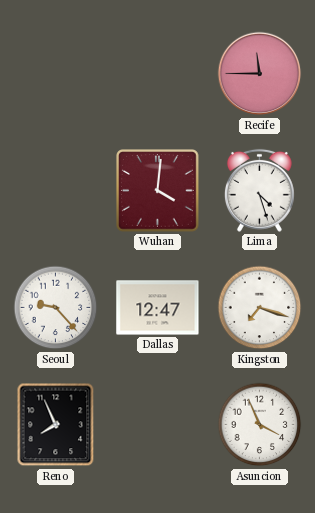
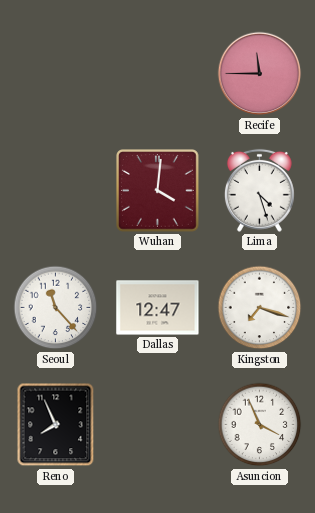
Seoul: 9:23 -> 11:23
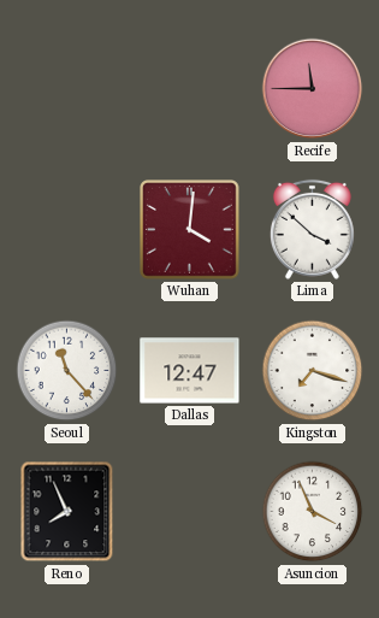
Lima: 4:27 -> 3:52
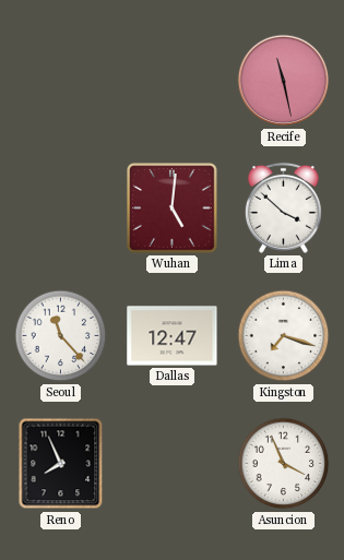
Recife: 11:45 -> 11:28
Wuhan: 4:01 -> 5:01
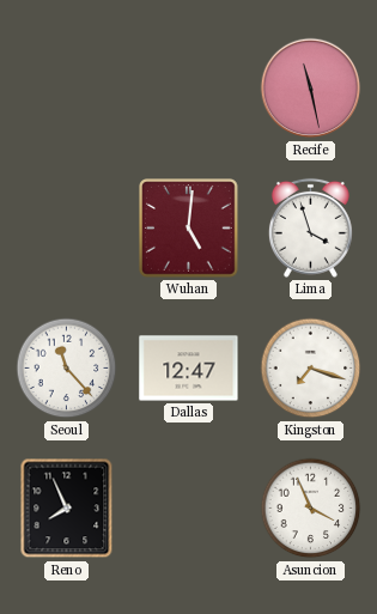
Lima: 3:52 -> 3:57
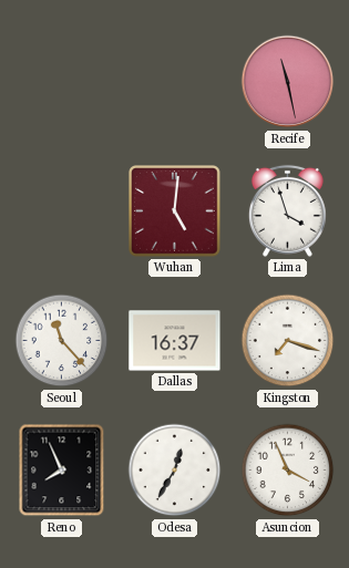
Dallas: 12:47 -> 16:37
Odesa: none -> 12:35
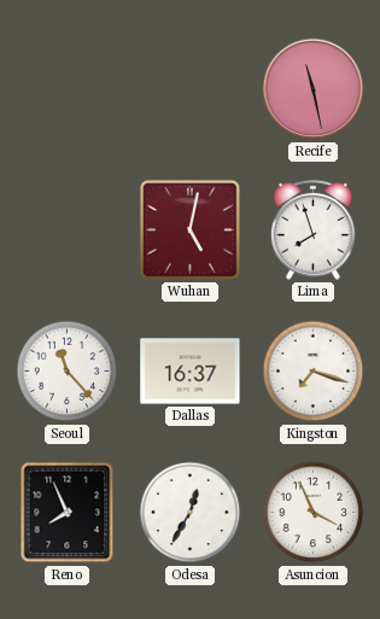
Wuhan: 5:01 -> 5:02
Lima: 3:57 -> 7:57
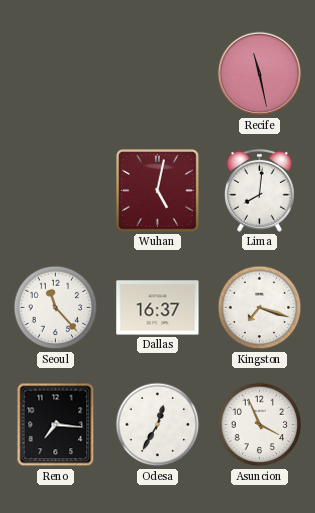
Lima: 7:57 -> 8:01
Reno: 7:56 -> 7:16
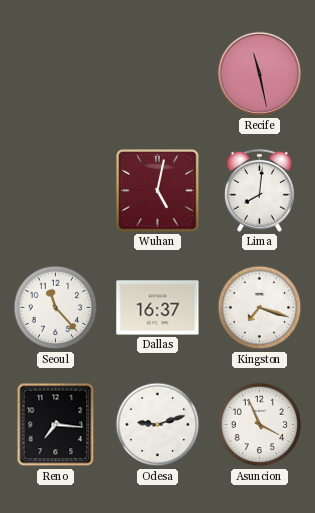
Odesa: 12:35 -> 9:12
